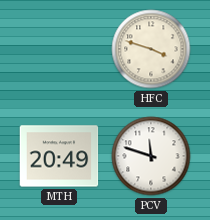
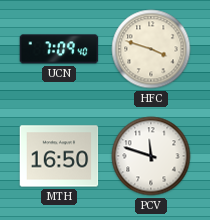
UCN: none -> 7:09
MTH: 20:49 -> 16:50
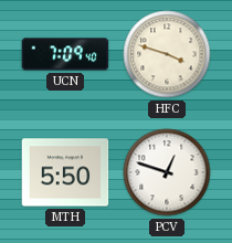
MTH: 16:50 -> 5:50
PCV: 11:48 -> 12:48
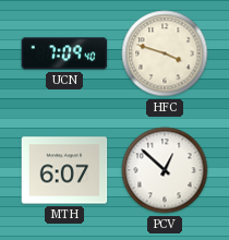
MTH: 5:50 -> 6:07
PCV: 12:48 -> 12:52
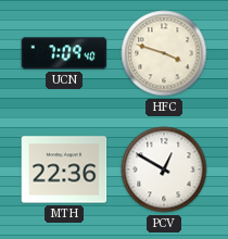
MTH: 6:07 -> 22:36
PCV: 12:52 -> 12:50
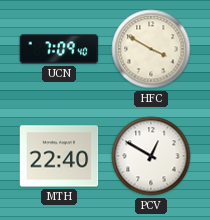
HFC: 3:48 -> 3:50
MTH: 22:36 -> 22:40
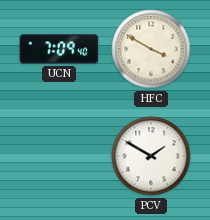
MTH: 22:40 -> none
PCV: 12:50 -> 1:50
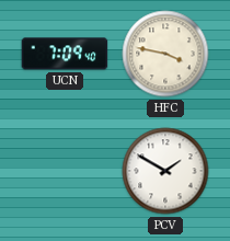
HFC: 3:50 -> 3:47
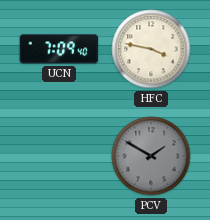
PCV dial: white -> grey
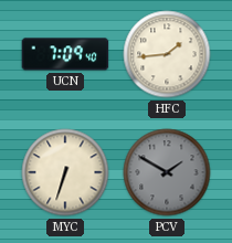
HFC: 3:47 -> 1:44
MYC: none -> 6:33
